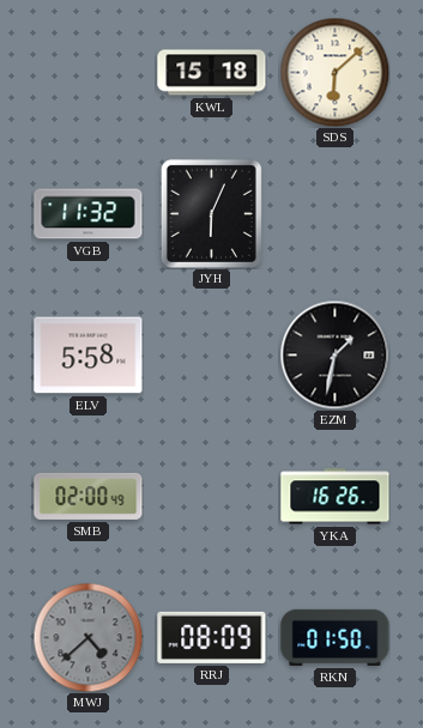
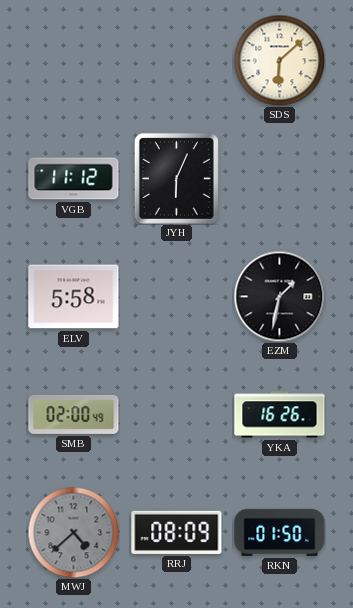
KWL: 15:18 -> none
VGB: 11:32 -> 11:12
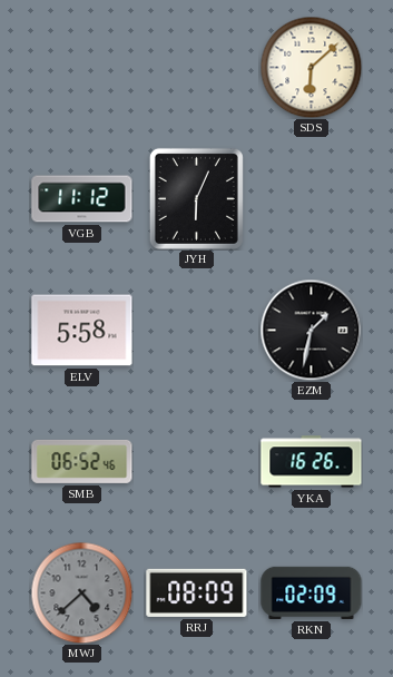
SMB: 02:00 -> 06:52
RKN: 01:50 -> 02:09
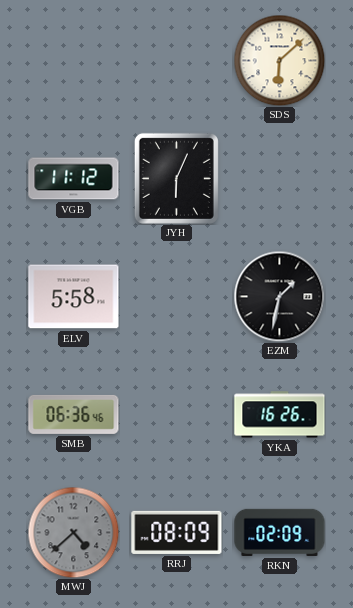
SMB: 06:52 -> 06:36
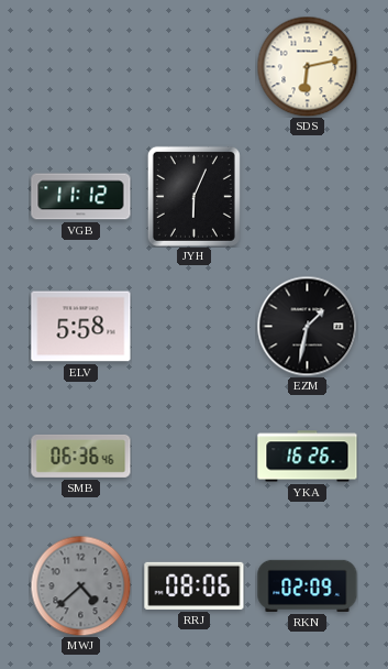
SDS: 6:08 -> 6:13
RRJ: 08:09 -> 08:06
